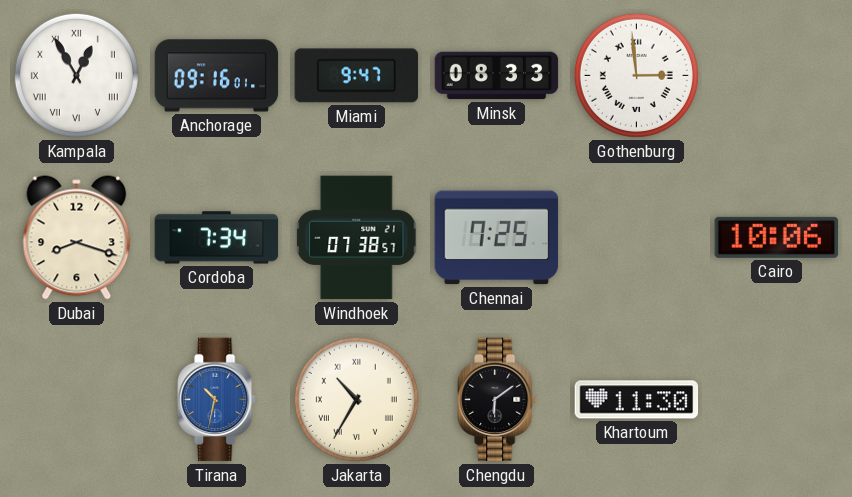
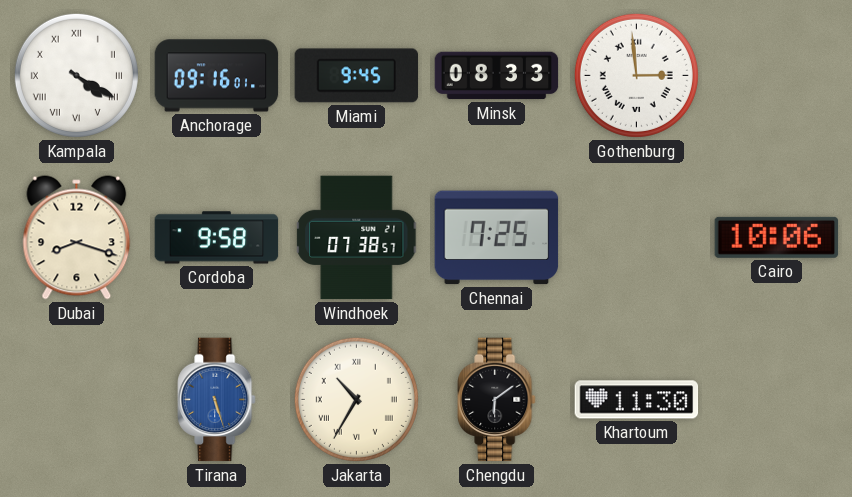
Kampala: 12:55 -> 4:20
Miami: 9:47 -> 9:45
Cordoba: 7:34 -> 9:58
Tirana: 10:32 -> 5:27
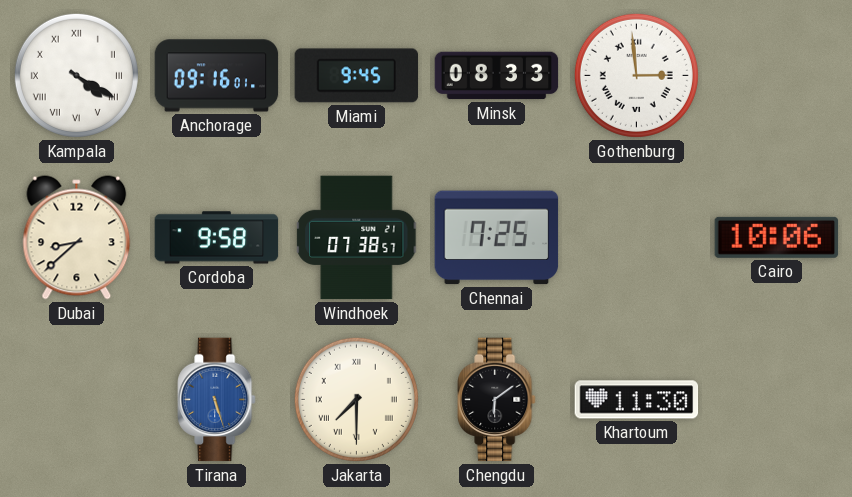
Dubai: 8:18 -> 8:38
Jakarta: 10:35 -> 7:30
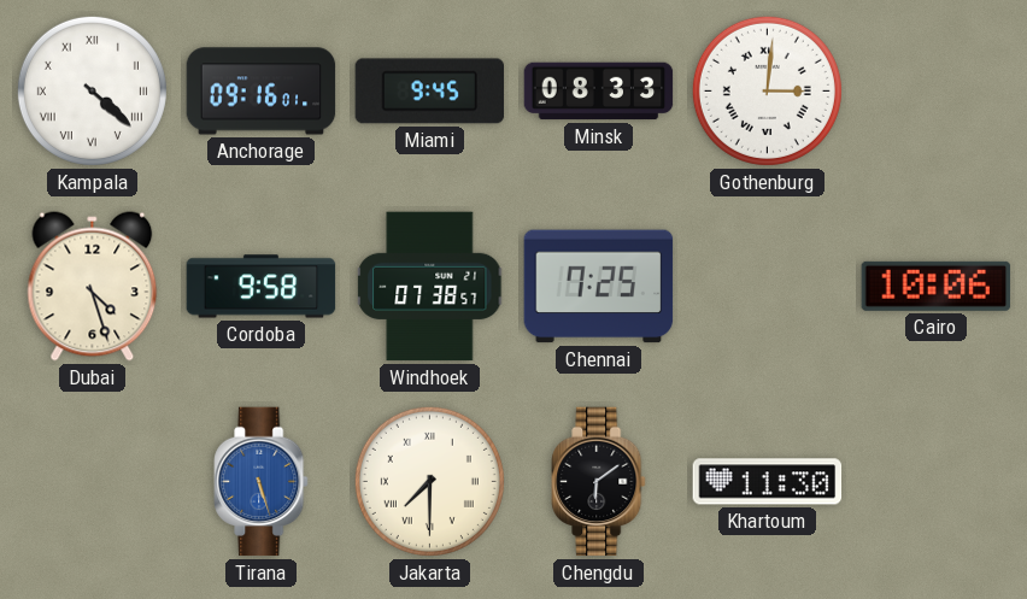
Kampala: 4:20 -> 4:22
Gothenburg: 2:59 -> 3:01
Dubai: 8:38 -> 4:27
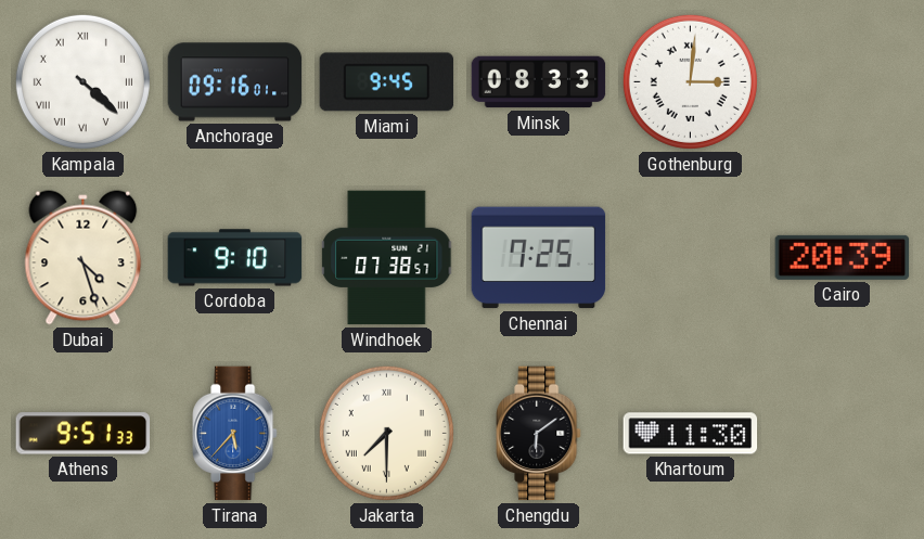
Cordoba: 9:58 -> 9:10
Cairo: 10:06 -> 20:39
Athens: none -> 9:51
Tirana: 5:27 -> 5:37
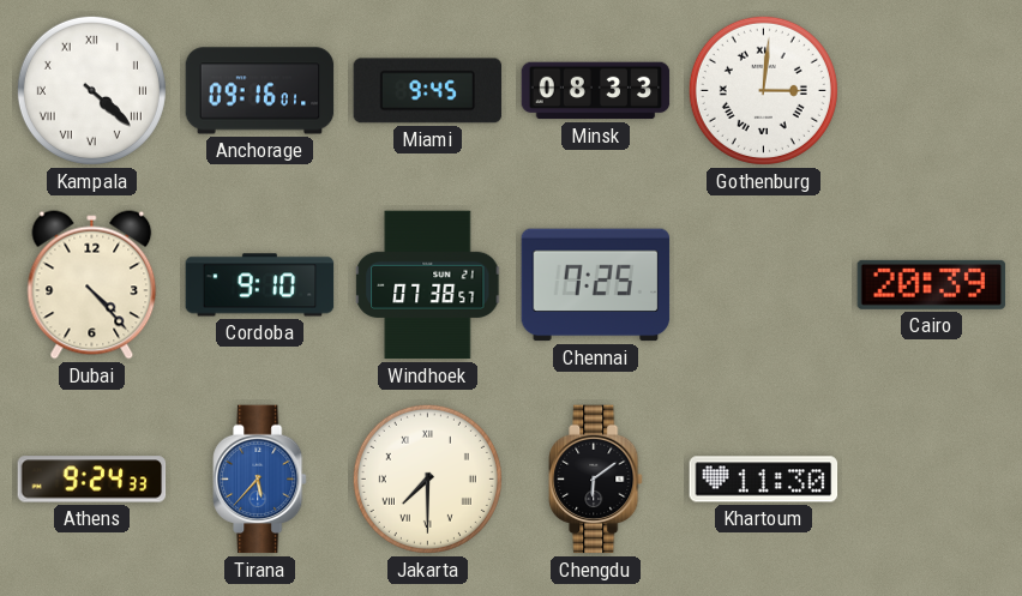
Dubai: 4:27 -> 4:23
Athens: 9:51 -> 9:24
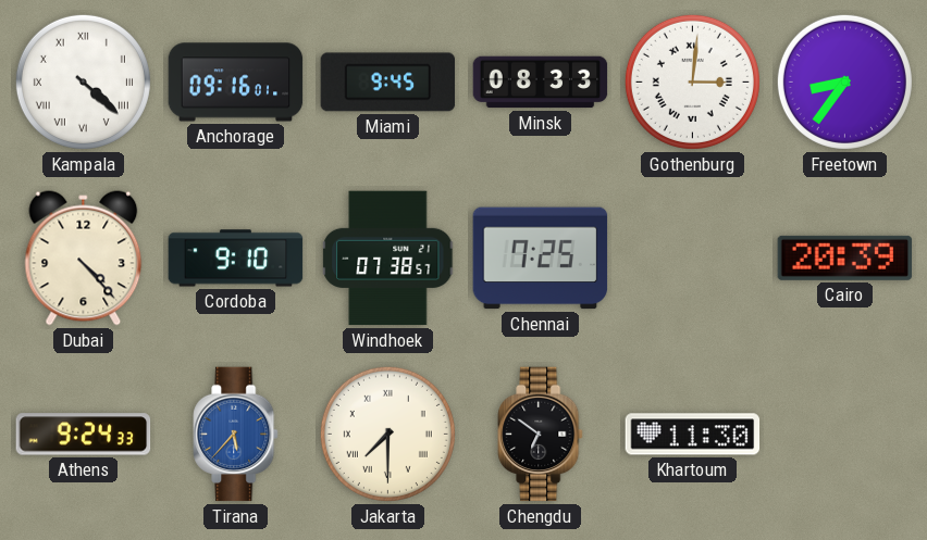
Freetown: none -> 8:36
Chengdu: 6:09 -> 6:51
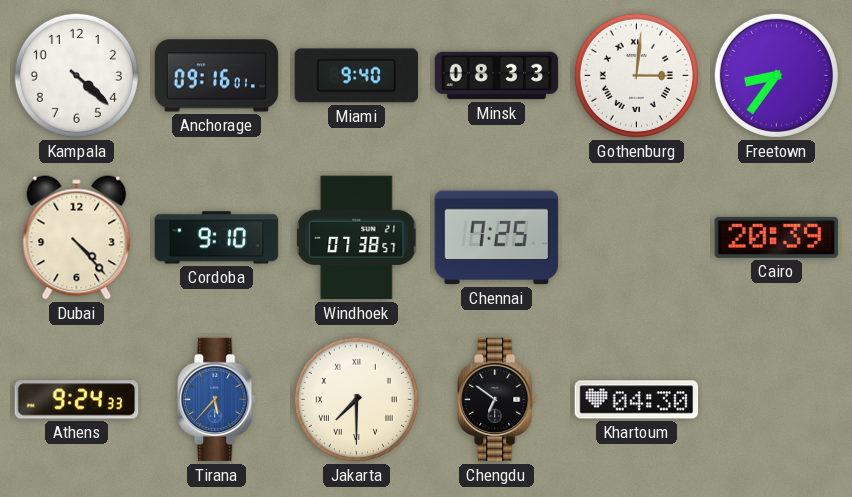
Kampala numerals: Roman -> Arabic
Miami: 9:45 -> 9:40
Khartoum: 11:30 -> 04:30
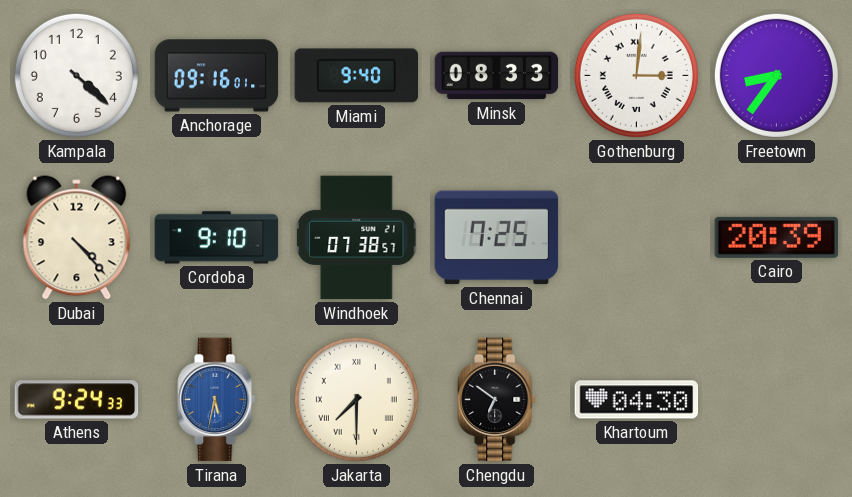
Tirana: 5:37 -> 5:32
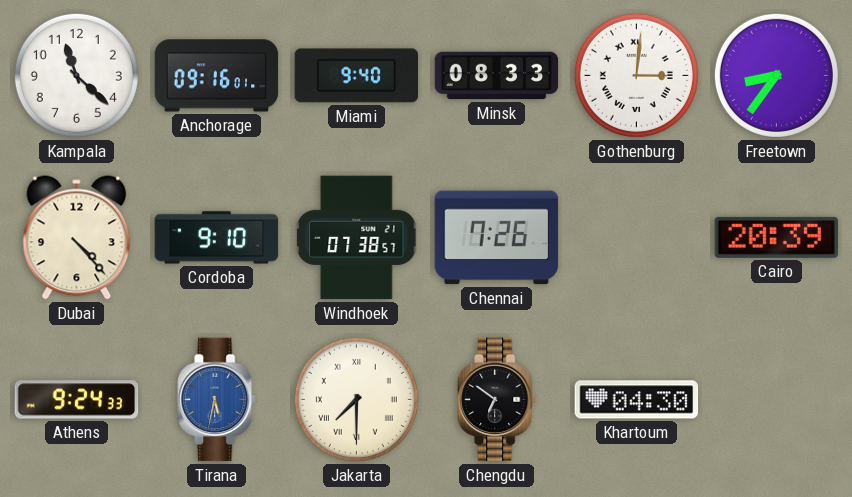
Kampala: 4:22 -> 11:22
Chennai: 7:25 -> 7:26
